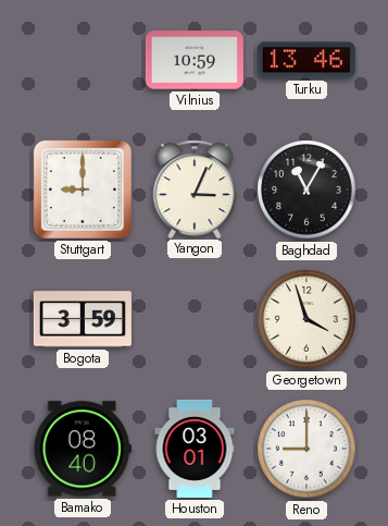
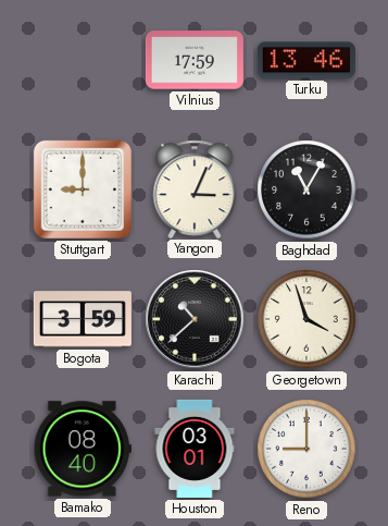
Vilnius: 10:59 -> 17:59
Karachi: none -> 10:38
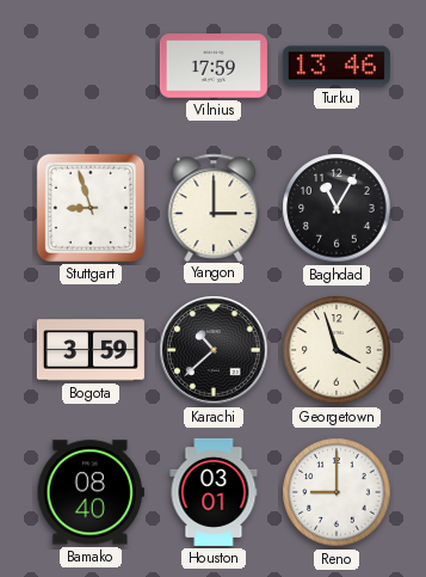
Stuttgart: 9:00 -> 8:57
Yangon: 3:04 -> 3:00
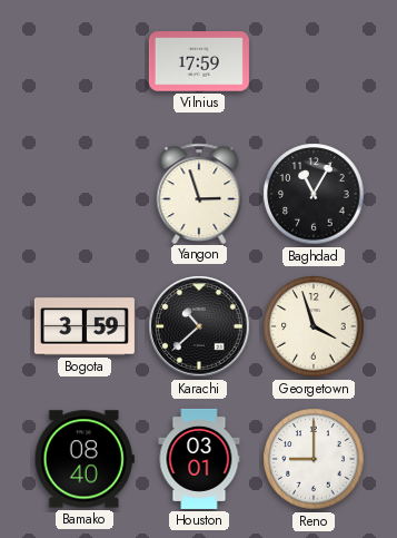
Turku: 13:46 -> none
Stuttgart: 8:57 -> none
Yangon: 3:00 -> 2:57
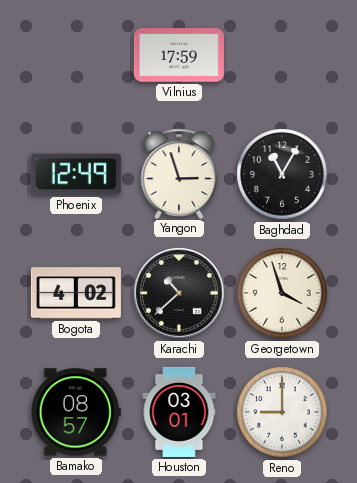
Phoenix: none -> 12:49
Bogota: 3:59 -> 4:02
Bamako: 08:40 -> 08:57
